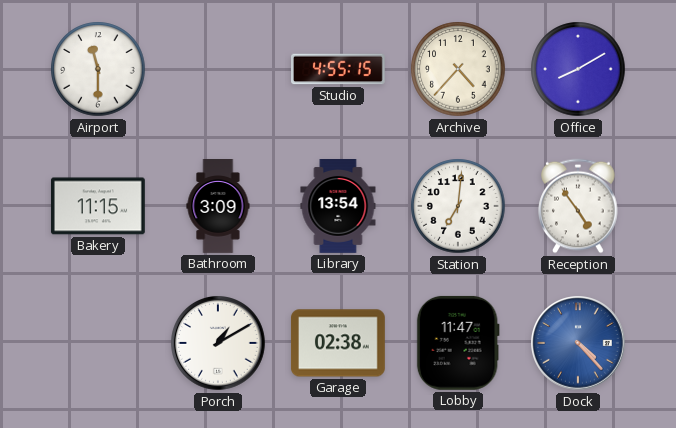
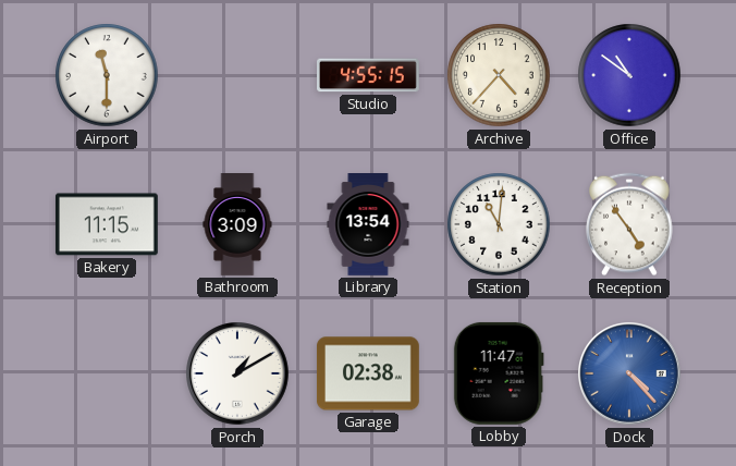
Office: 8:10 -> 10:51
Station: 7:01 -> 11:01
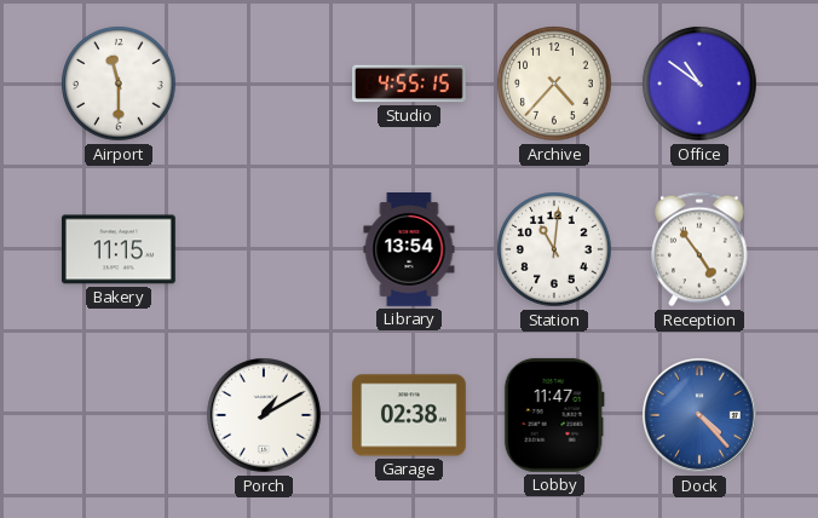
Bathroom: 3:09 -> none
